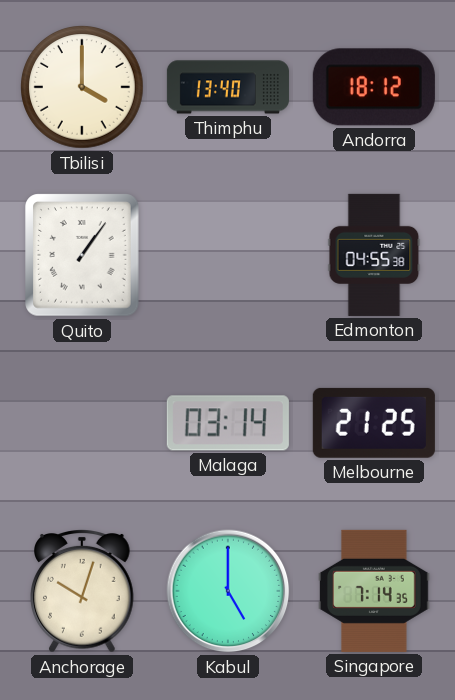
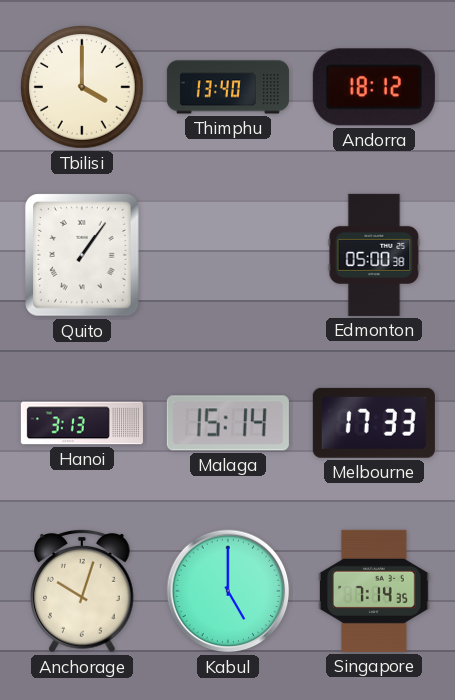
Edmonton: 04:55 -> 05:00
Hanoi: none -> 3:13
Malaga: 03:14 -> 15:14
Melbourne: 21:25 -> 17:33
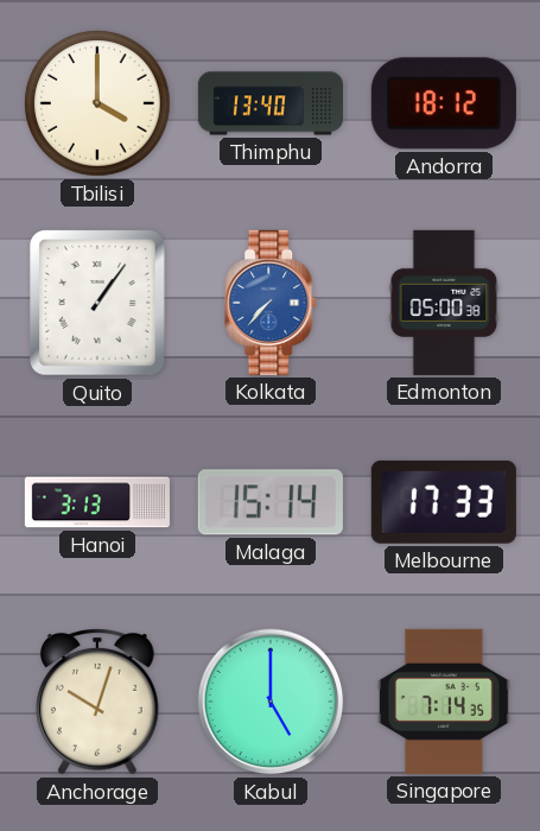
Kolkata: none -> 7:37
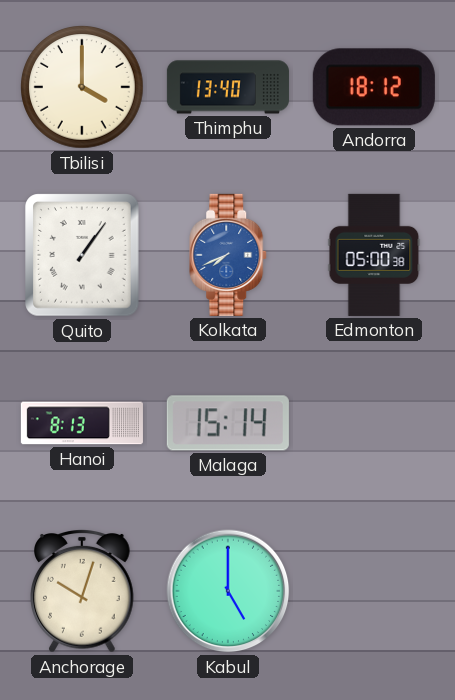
Kolkata: 7:37 -> 7:41
Hanoi: 3:13 -> 8:13
Melbourne: 17:33 -> none
Singapore: 7:14 -> none
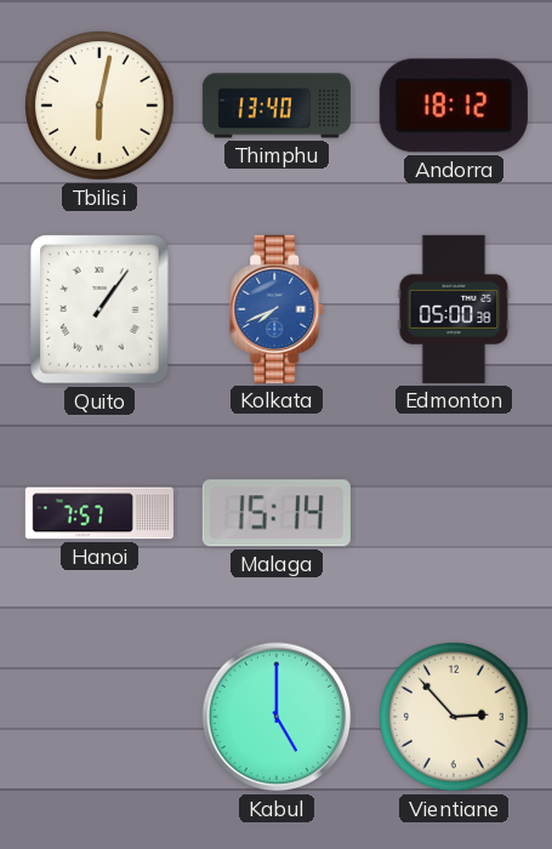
Tbilisi: 4:00 -> 6:02
Hanoi: 8:13 -> 7:57
Anchorage: 10:03 -> none
Vientiane: none -> 2:53
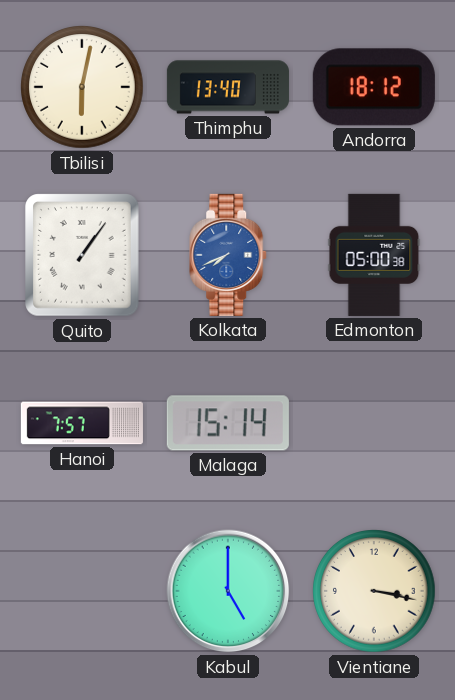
Vientiane: 2:53 -> 3:17
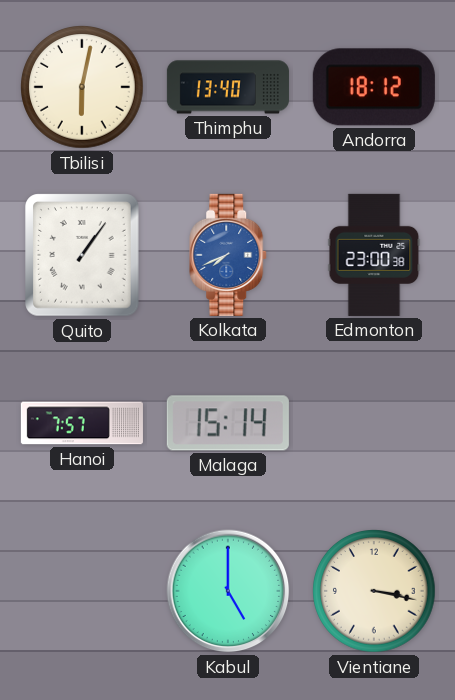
Edmonton: 05:00 -> 23:00
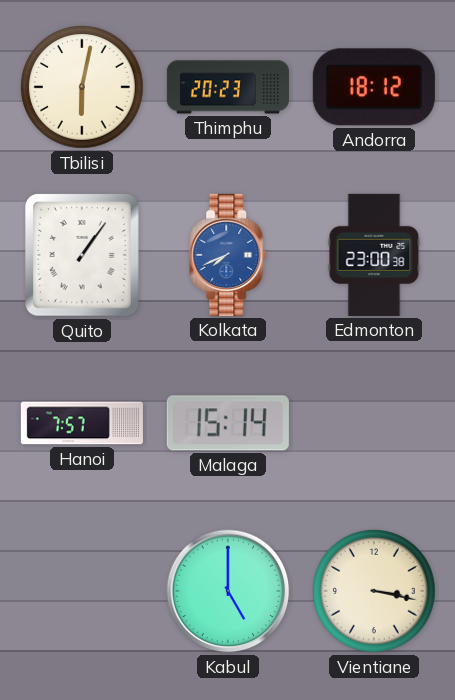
Thimphu: 13:40 -> 20:23
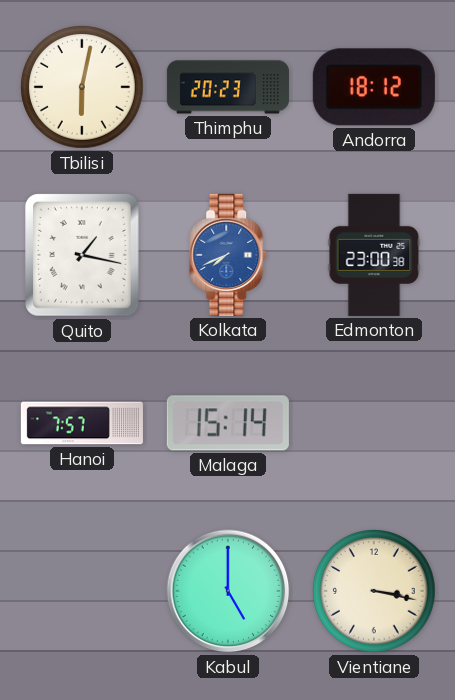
Quito: 1:06 -> 1:17
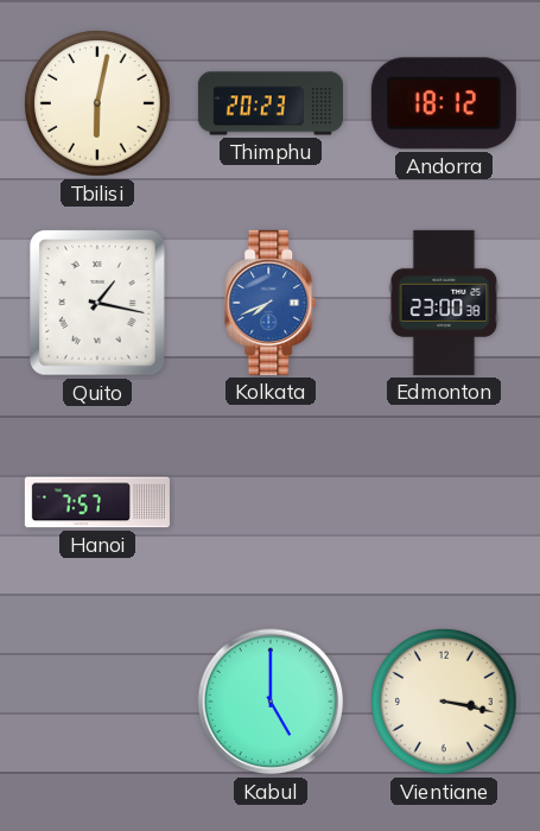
Malaga: 15:14 -> none
